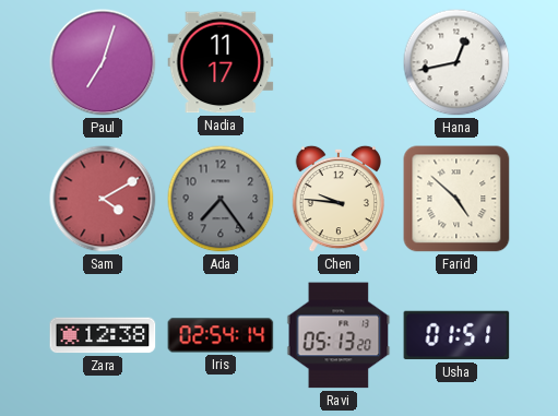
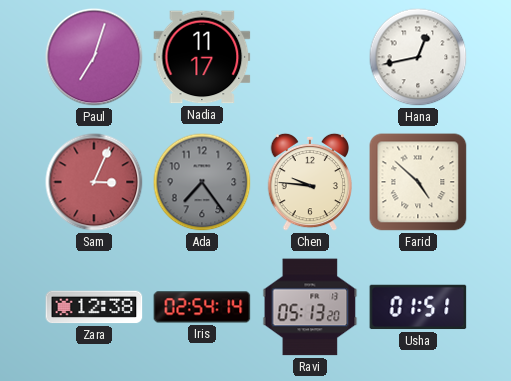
Sam: 4:10 -> 3:04
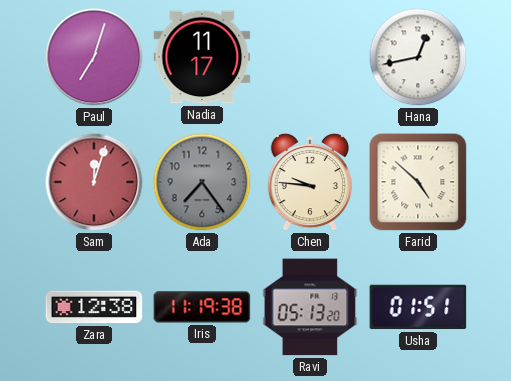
Sam: 3:04 -> 12:03
Iris: 02:54 -> 11:19
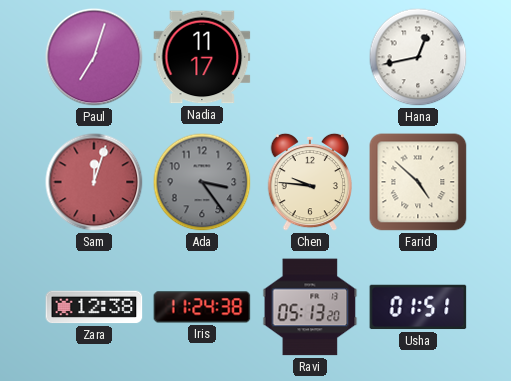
Ada: 7:24 -> 3:24
Iris: 11:19 -> 11:24
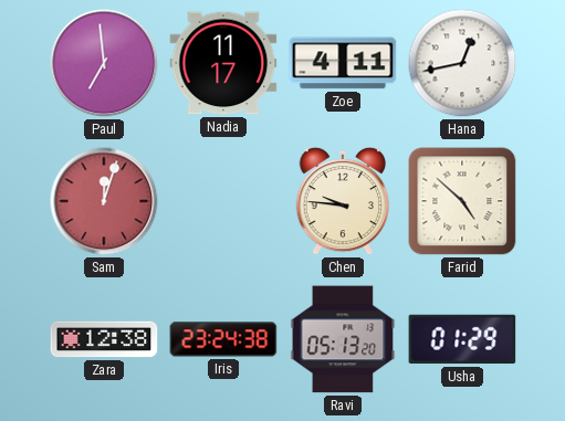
Paul: 7:03 -> 6:59
Zoe: none -> 4:11
Ada: 3:24 -> none
Iris: 11:24 -> 23:24
Usha: 01:51 -> 01:29
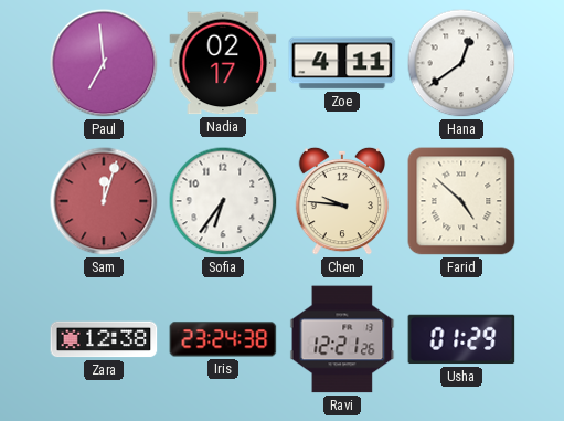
Nadia: 11:17 -> 02:17
Hana: 12:43 -> 12:39
Sofia: none -> 6:36
Ravi: 05:13 -> 12:21
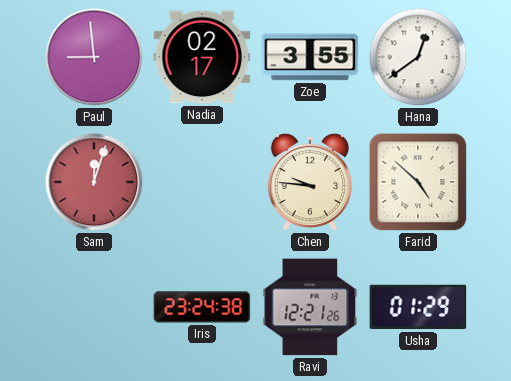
Paul: 6:59 -> 8:59
Zoe: 4:11 -> 3:55
Sofia: 6:36 -> none
Zara: 12:38 -> none
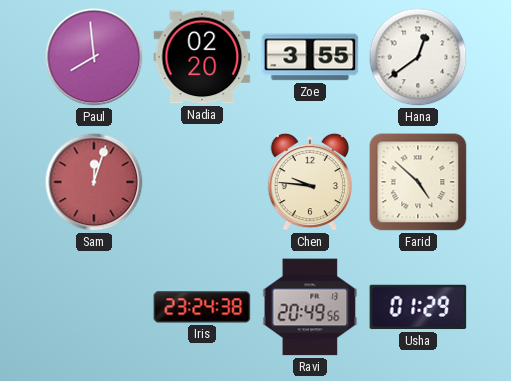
Paul: 8:59 -> 7:59
Nadia: 02:17 -> 02:20
Ravi: 12:21 -> 20:49
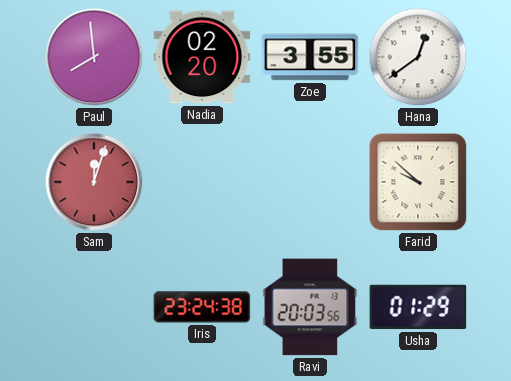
Chen: 9:46 -> none
Farid: 4:52 -> 9:52
Ravi: 20:49 -> 20:03
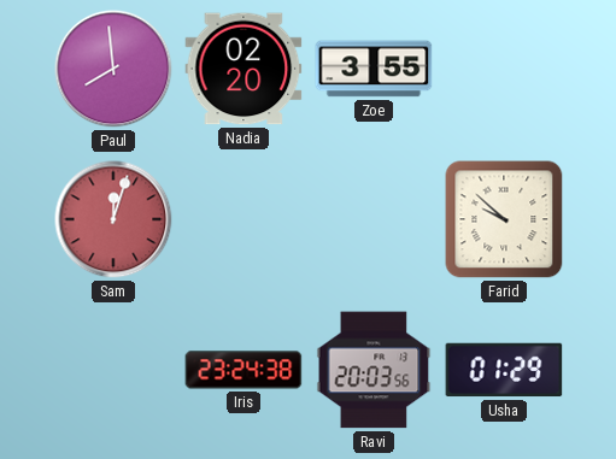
Hana: 12:39 -> none
